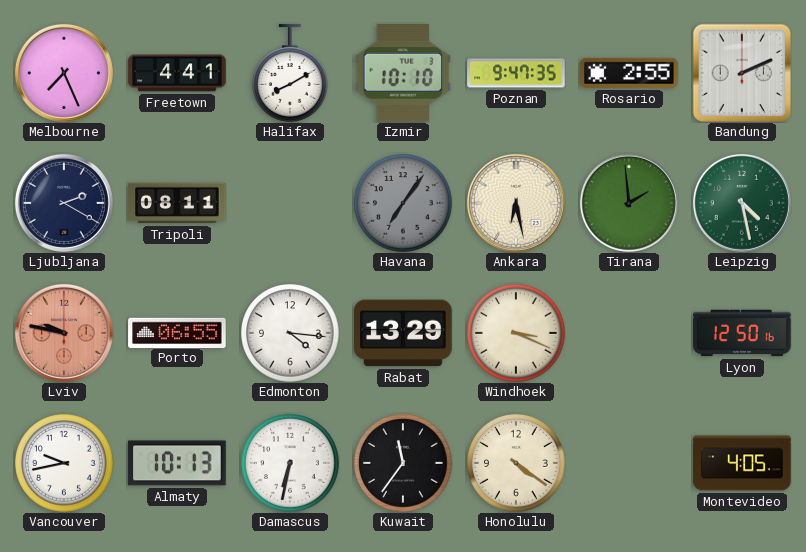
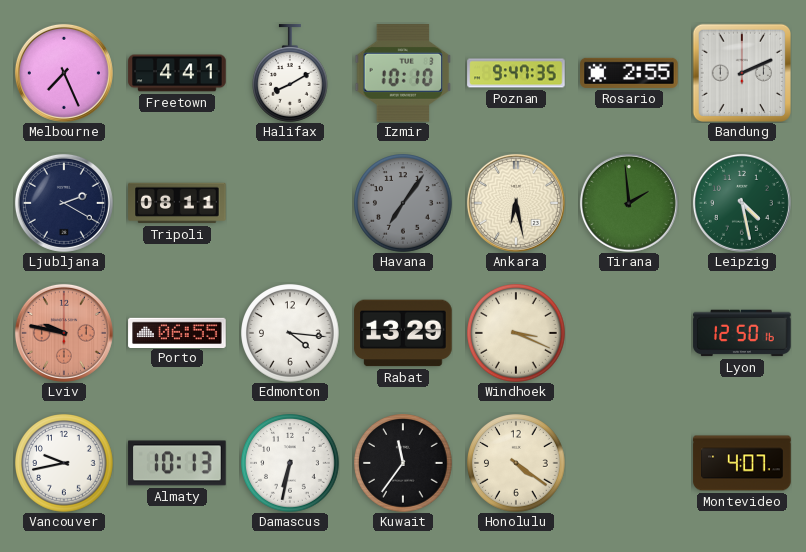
Montevideo: 4:05 -> 4:07
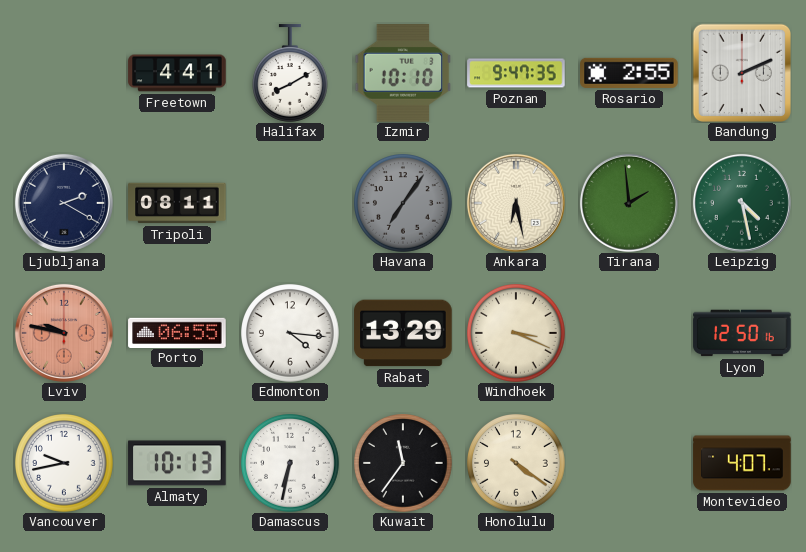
Melbourne: 7:26 -> none
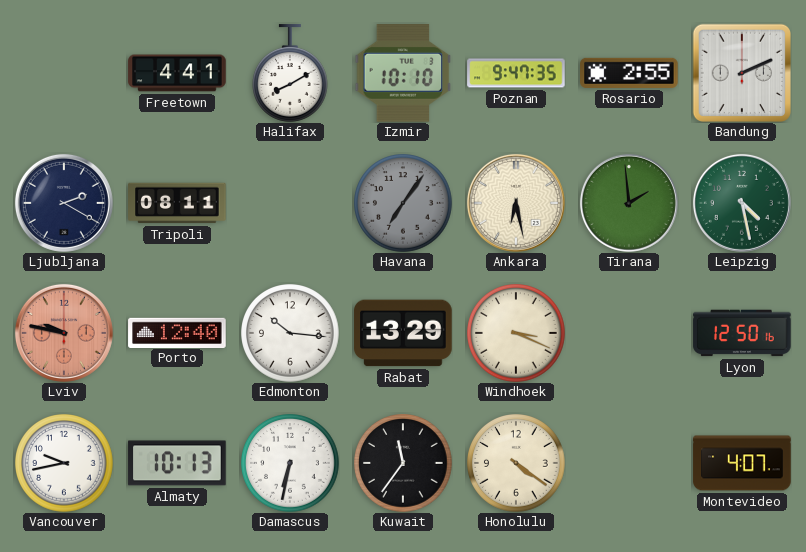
Porto: 06:55 -> 12:40
Edmonton: 4:16 -> 10:16
